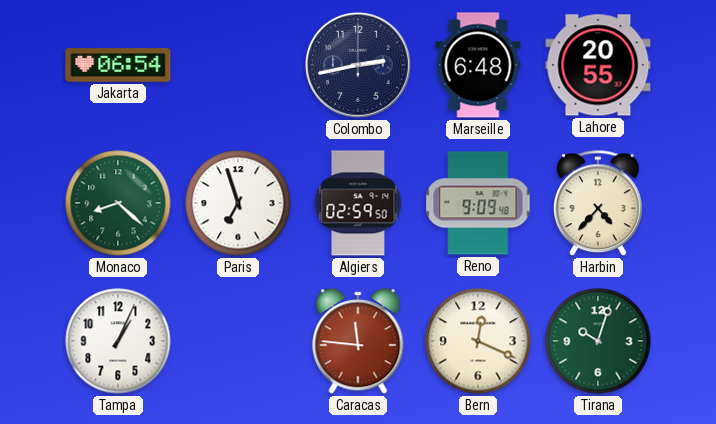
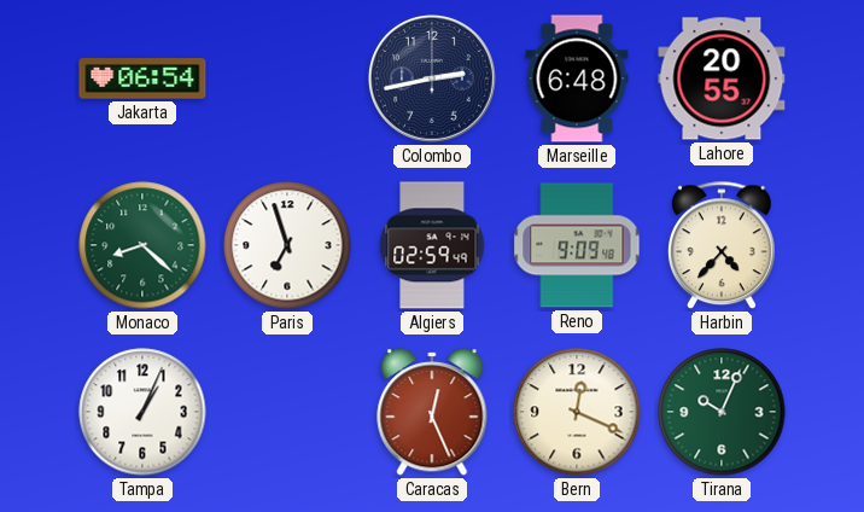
Algiers: 02:59:50 -> 02:59:49
Caracas: 11:46 -> 12:26
Tirana: 10:03 -> 10:04
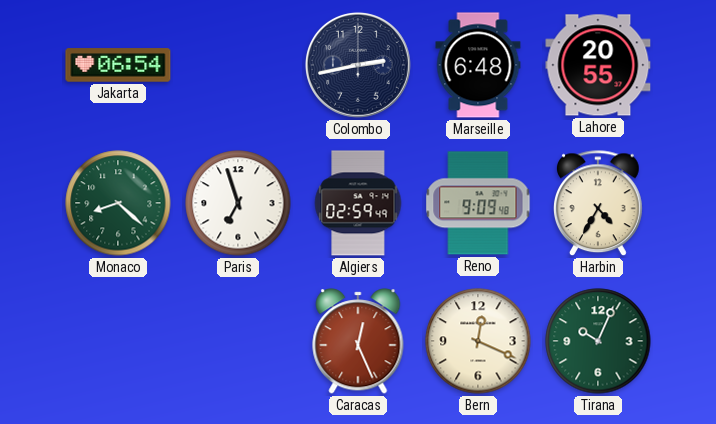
Harbin: 4:37 -> 4:35
Tampa: 1:04 -> none
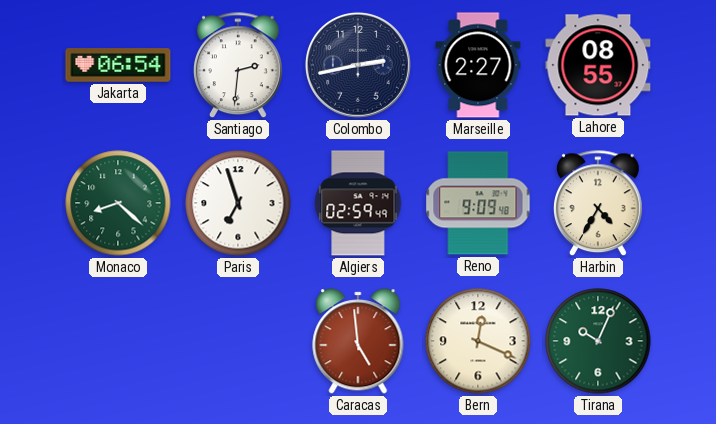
Santiago: none -> 2:31
Marseille: 6:48 -> 2:27
Lahore: 20:55 -> 08:55
Caracas: 12:26 -> 4:59
